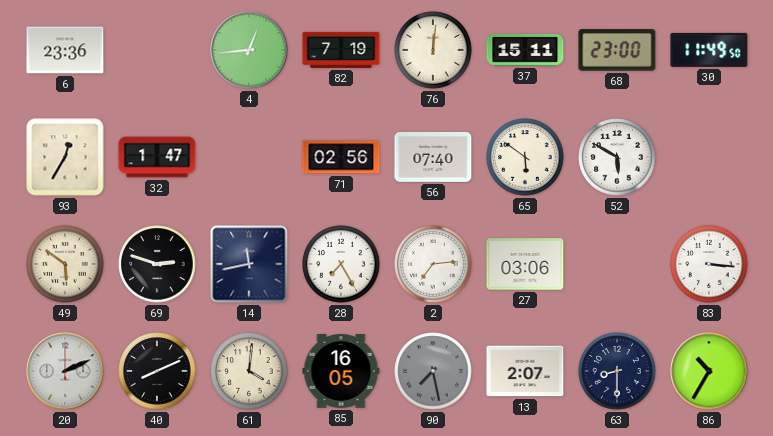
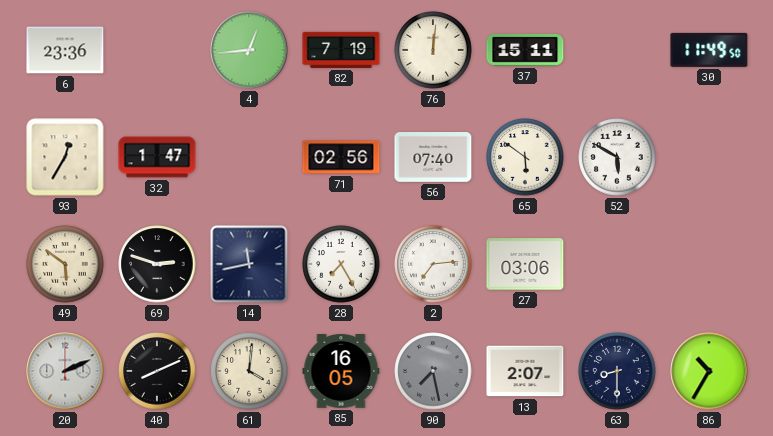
68: 23:00 -> none
83: 3:16 -> none
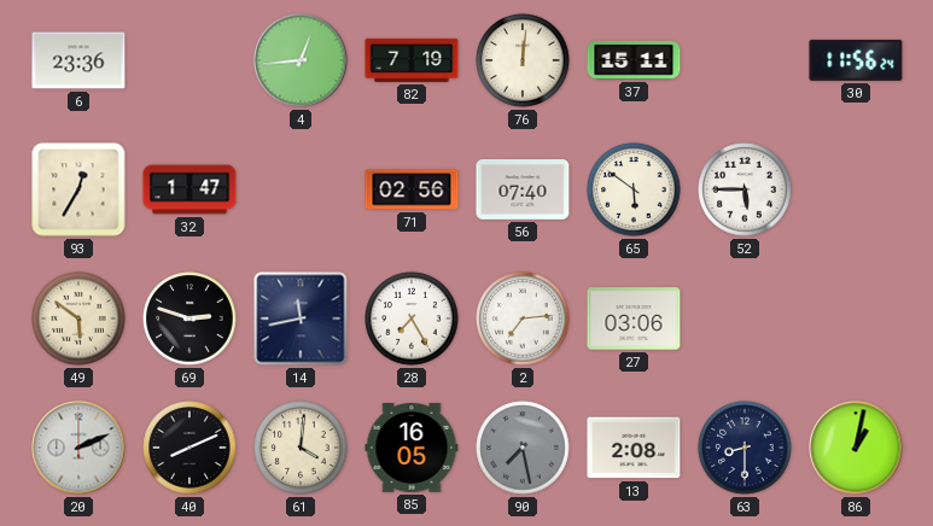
30: 11:49 -> 11:56
52: 5:50 -> 5:45
13: 2:07 -> 2:08
86: 10:35 -> 1:02
